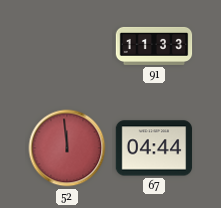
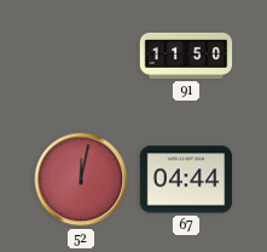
91: 11:33 -> 11:50
52: 11:59 -> 12:02
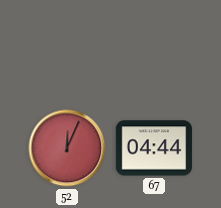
91: 11:50 -> none
52: 12:02 -> 12:04
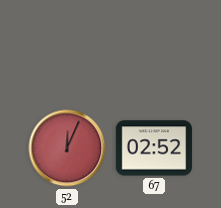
67: 04:44 -> 02:52
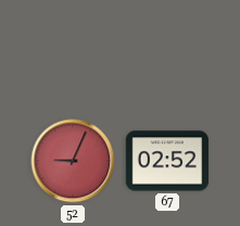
52: 12:04 -> 9:04
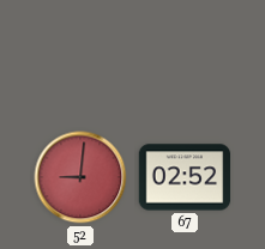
52: 9:04 -> 9:01
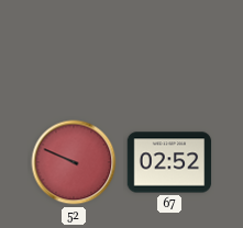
52: 9:01 -> 9:49
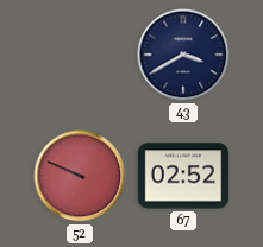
43: none -> 3:40
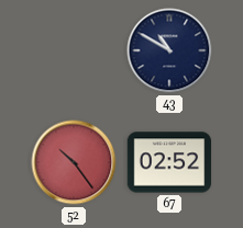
43: 3:40 -> 10:50
52: 9:49 -> 10:24
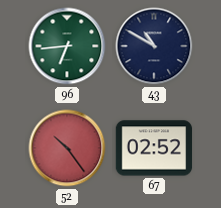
96: none -> 6:44
